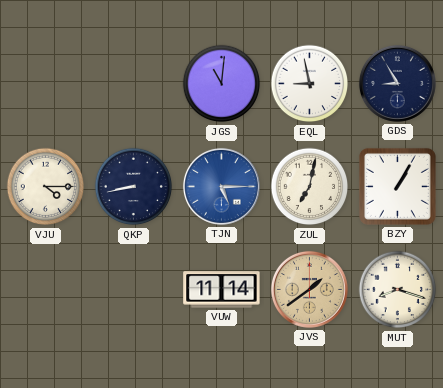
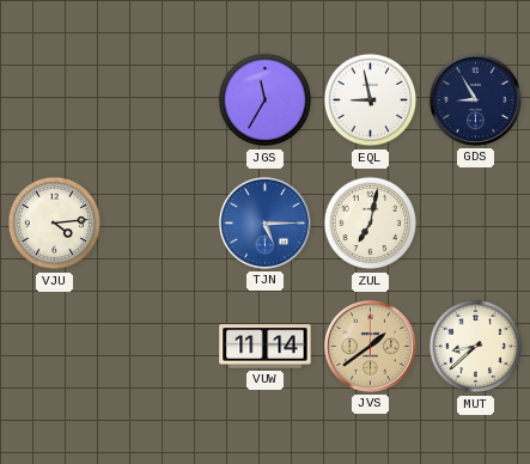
JGS: 11:01 -> 11:35
VJU: 4:15 -> 4:14
QKP: 8:43 -> none
BZY: 1:05 -> none
MUT: 8:18 -> 8:38
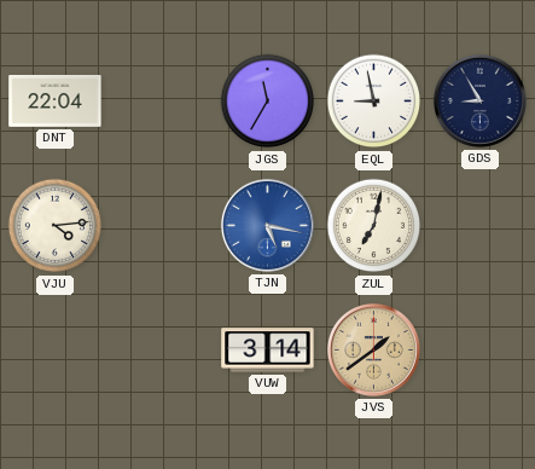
DNT: none -> 22:04
TJN: 5:15 -> 5:17
VUW: 11:14 -> 3:14
MUT: 8:38 -> none
